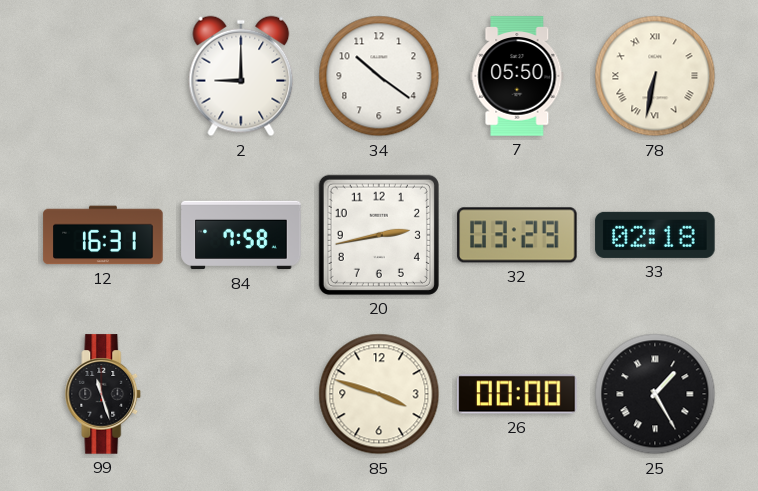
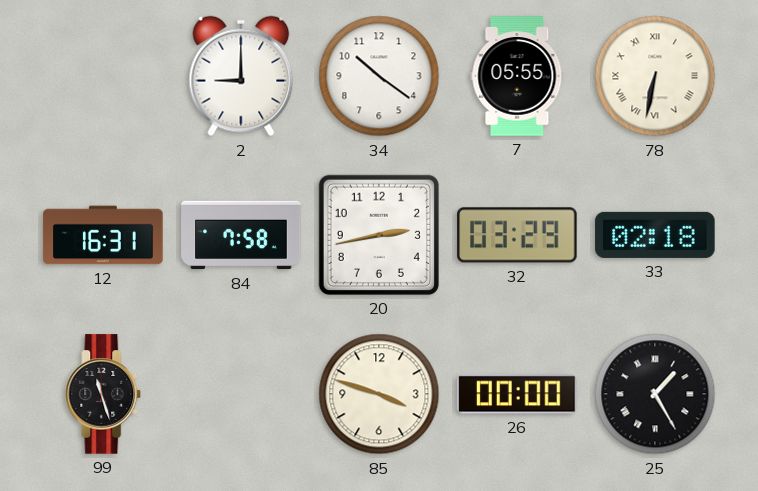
7: 05:50 -> 05:55
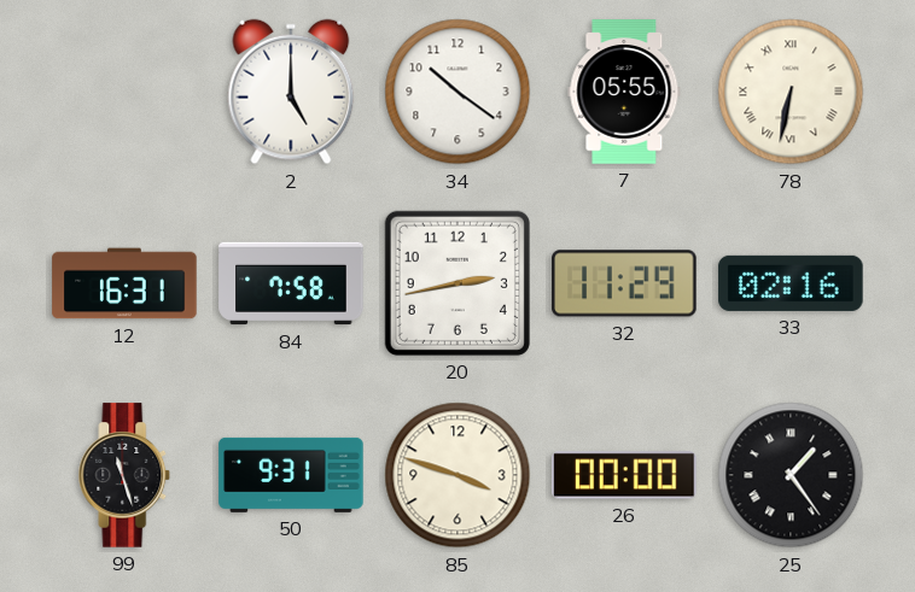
2: 9:00 -> 5:00
32: 03:29 -> 11:29
33: 02:18 -> 02:16
50: none -> 9:31
25: 1:25 -> 1:24
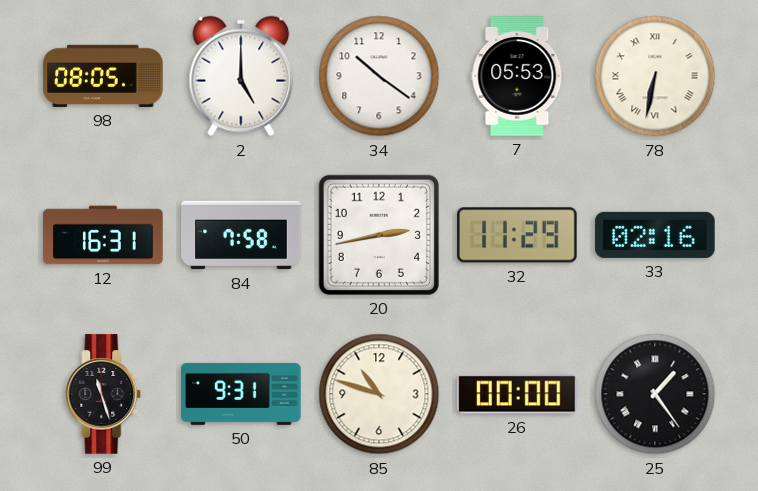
98: none -> 08:05
7: 05:55 -> 05:53
85: 3:48 -> 10:48
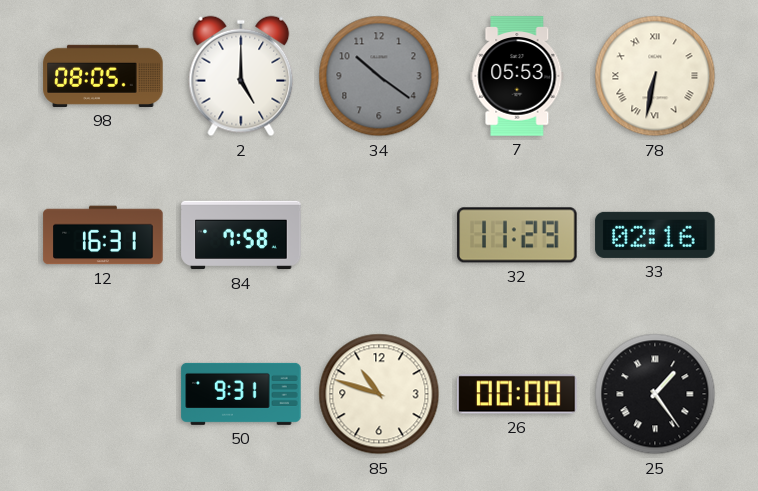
34 dial: white -> grey
20: 2:43 -> none
99: 11:27 -> none
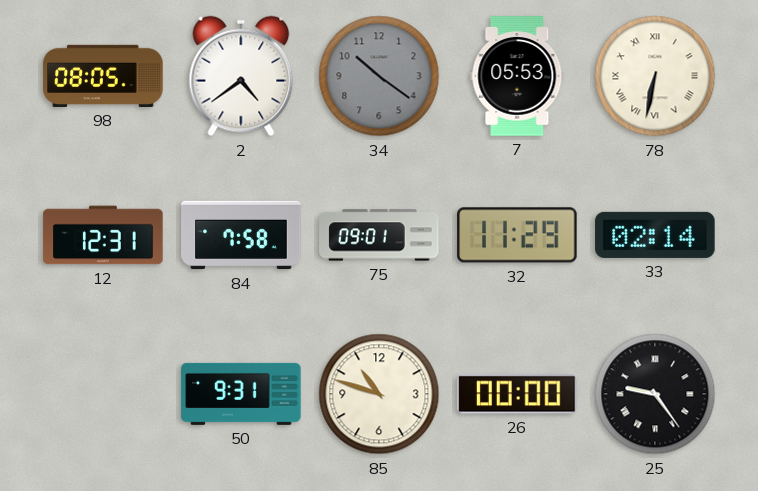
2: 5:00 -> 4:39
12: 16:31 -> 12:31
75: none -> 09:01
33: 02:16 -> 02:14
25: 1:24 -> 9:24
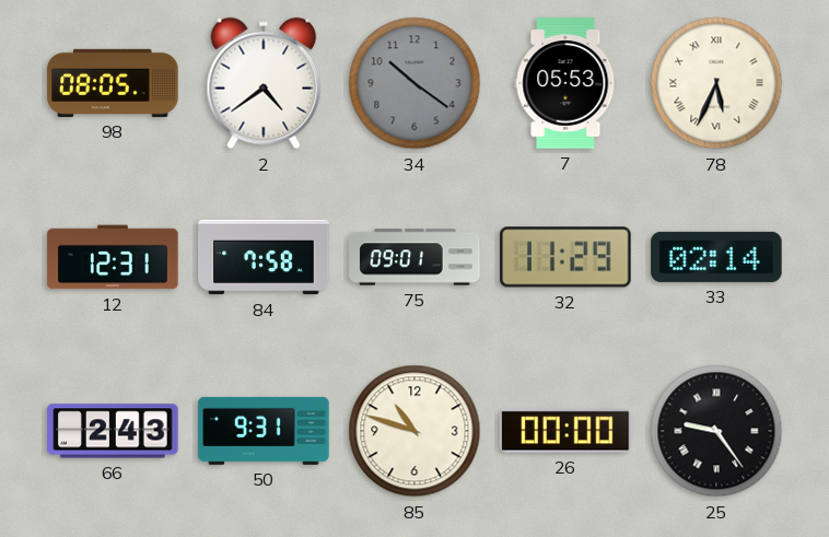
78: 6:32 -> 5:34
66: none -> 2:43
